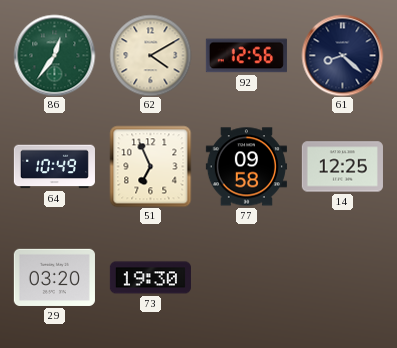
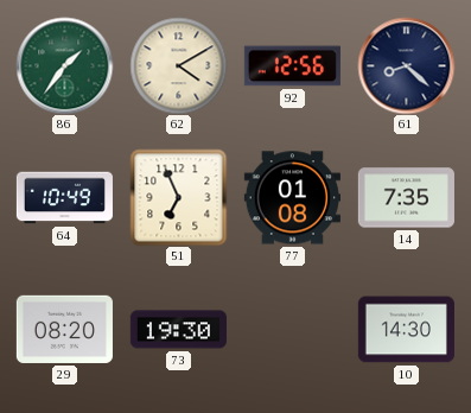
86: 12:36 -> 1:36
77: 09:58 -> 01:08
14: 12:25 -> 7:35
29: 03:20 -> 08:20
10: none -> 14:30
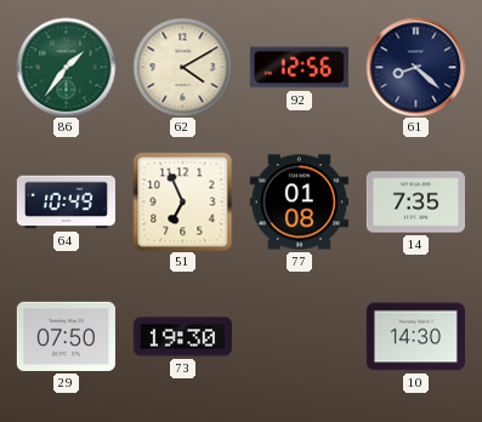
29: 08:20 -> 07:50
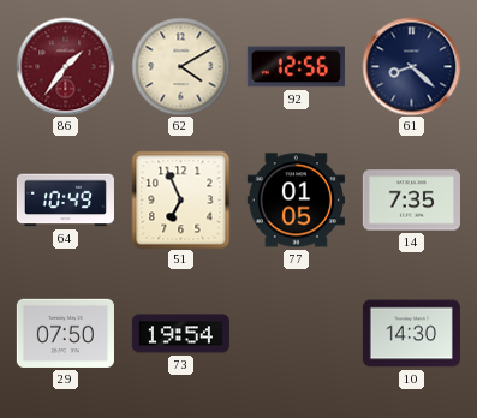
86 dial: green -> burgundy
77: 01:08 -> 01:05
73: 19:30 -> 19:54
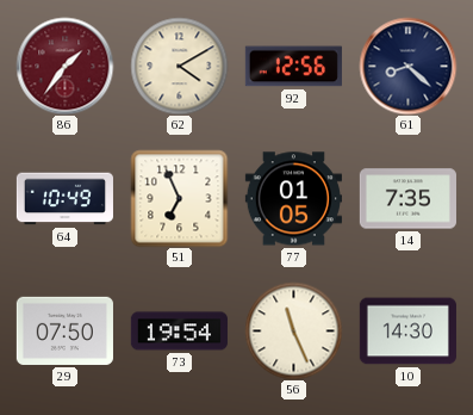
56: none -> 11:26
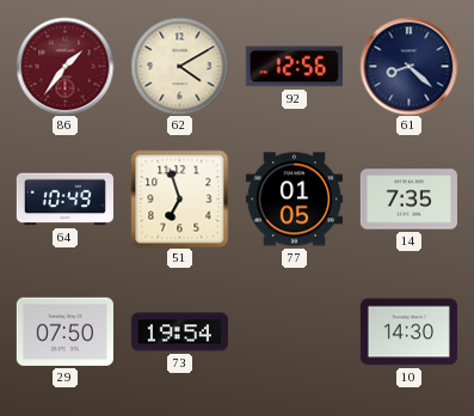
51: 6:56 -> 6:57
56: 11:26 -> none
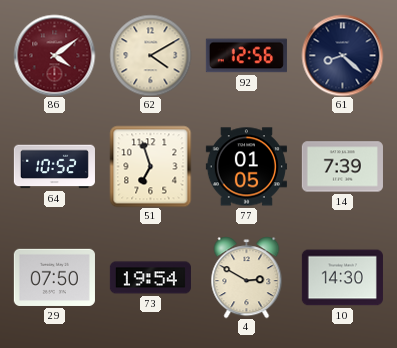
86: 1:36 -> 4:09
64: 10:49 -> 10:52
14: 7:35 -> 7:39
4: none -> 2:50
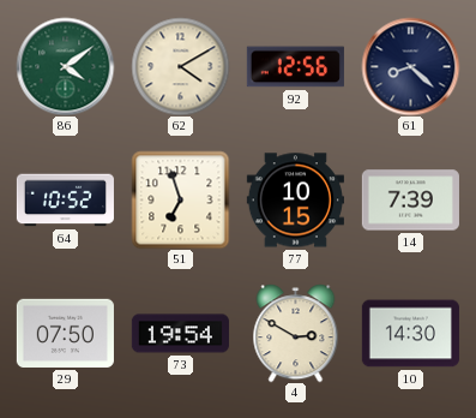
86 dial: burgundy -> green
77: 01:05 -> 10:15
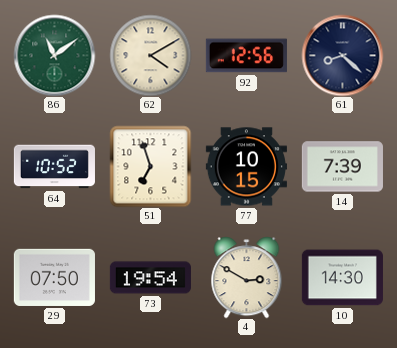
86: 4:09 -> 11:09
